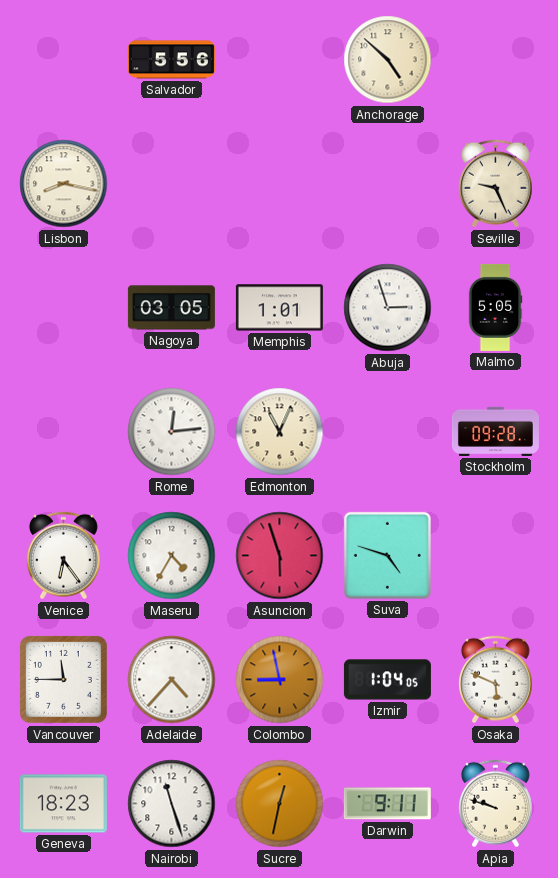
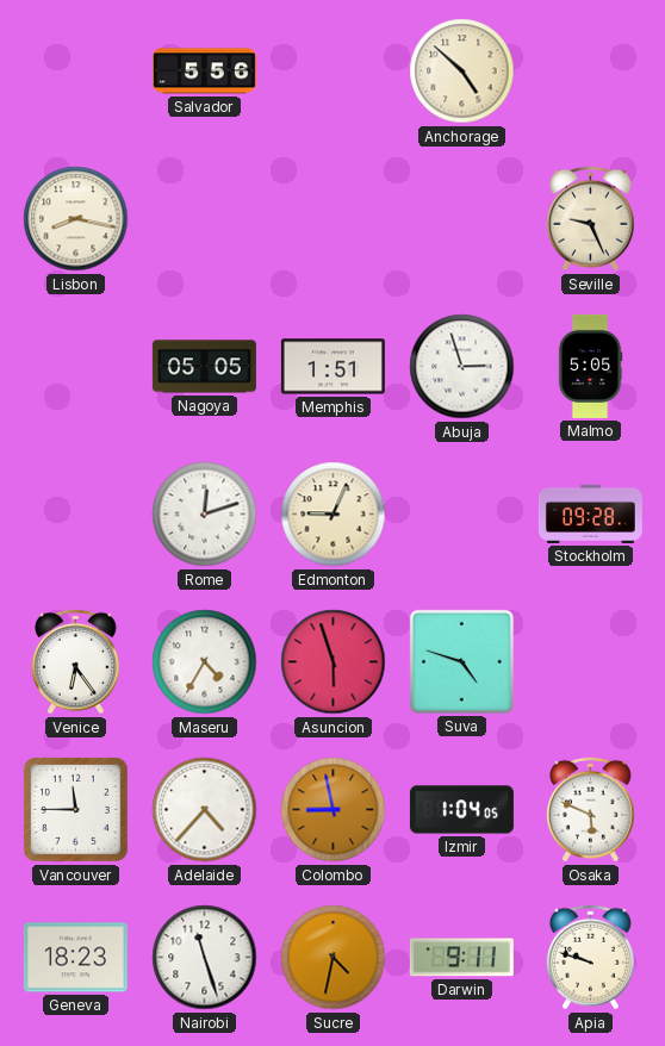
Nagoya: 03:05 -> 05:05
Memphis: 1:01 -> 1:51
Rome: 12:14 -> 12:12
Edmonton: 11:04 -> 9:04
Sucre: 12:32 -> 4:32
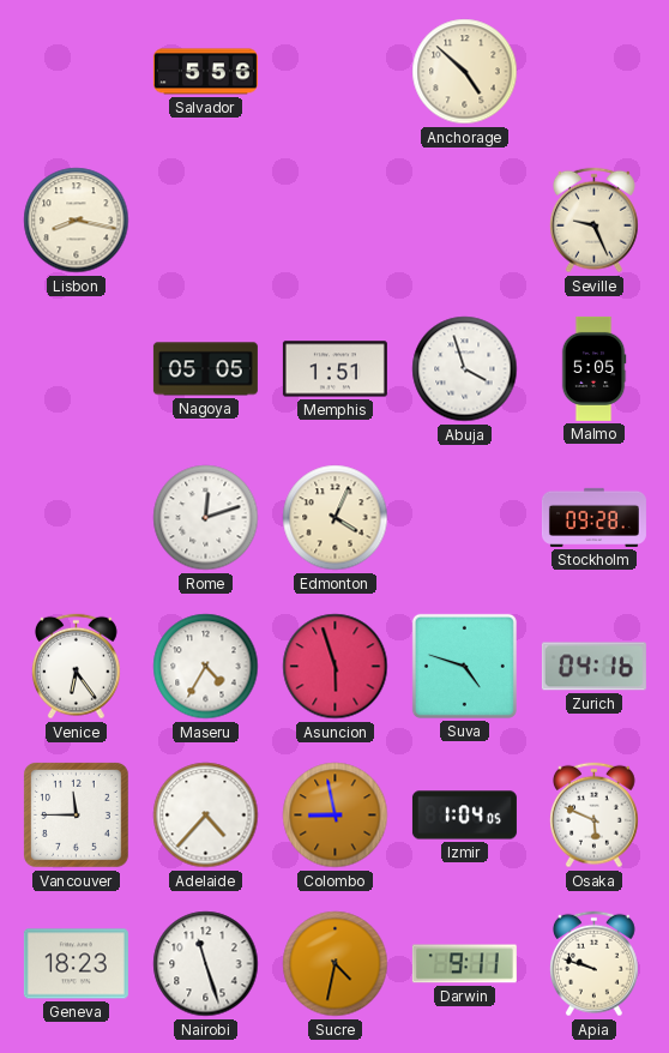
Abuja: 2:57 -> 3:57
Edmonton: 9:04 -> 4:04
Zurich: none -> 04:16
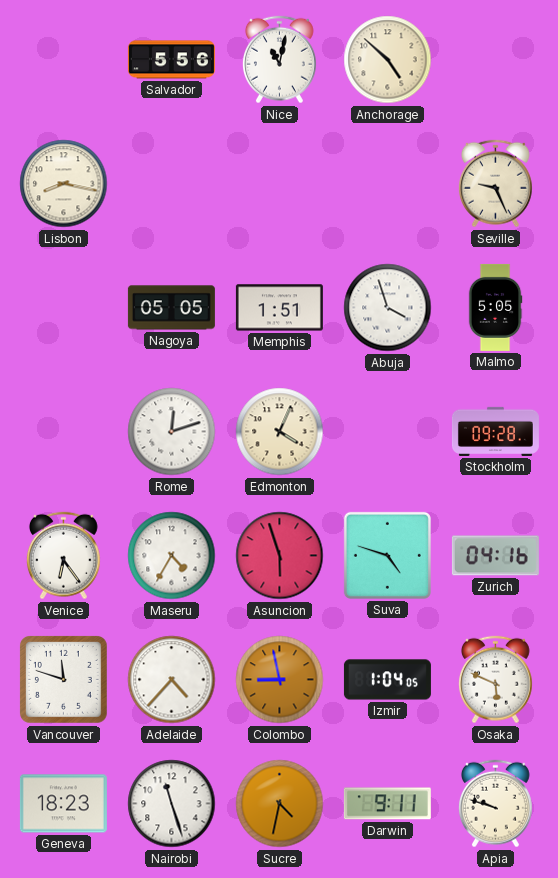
Nice: none -> 11:02
Vancouver: 11:45 -> 11:48
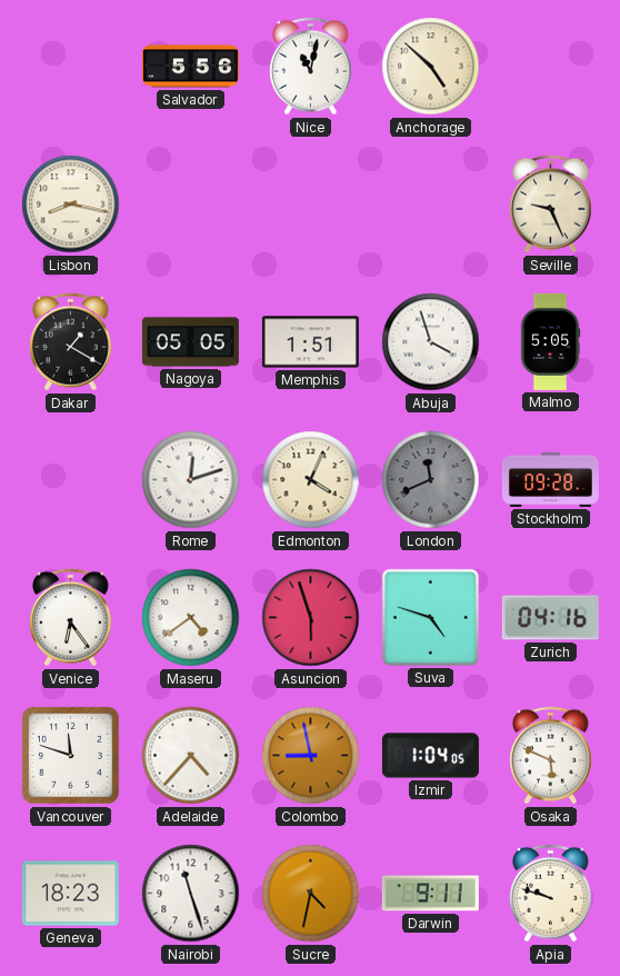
Dakar: none -> 1:20
London: none -> 11:41
Maseru: 4:35 -> 4:39
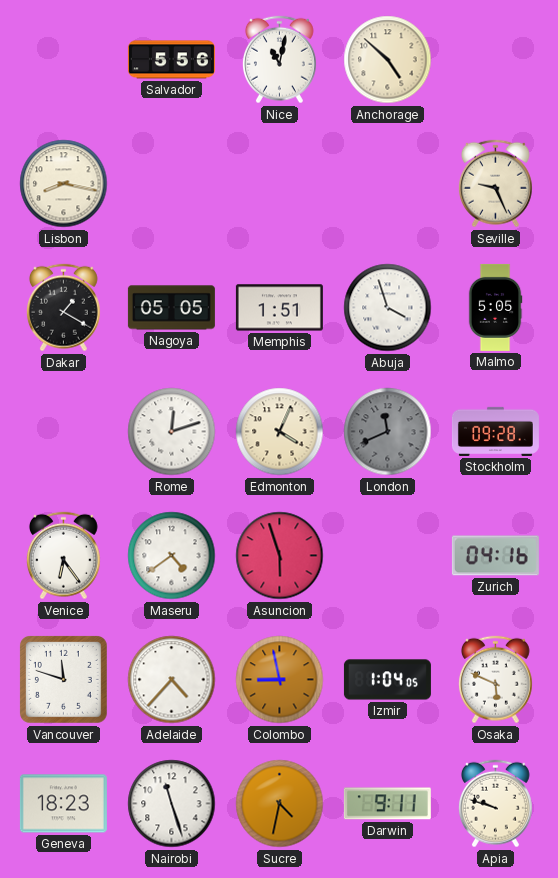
Suva: 4:48 -> none
